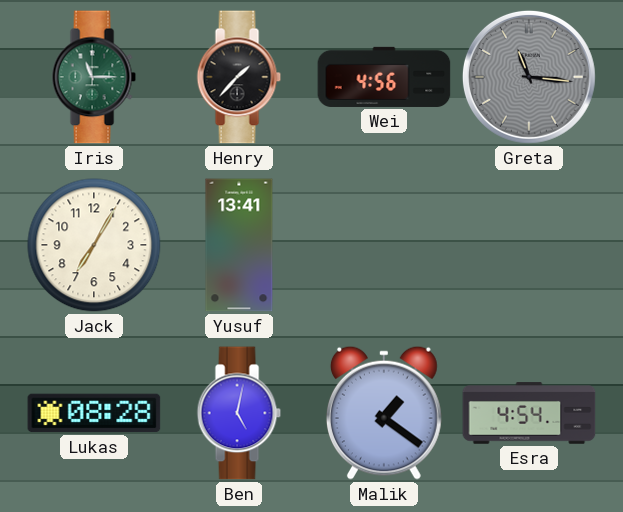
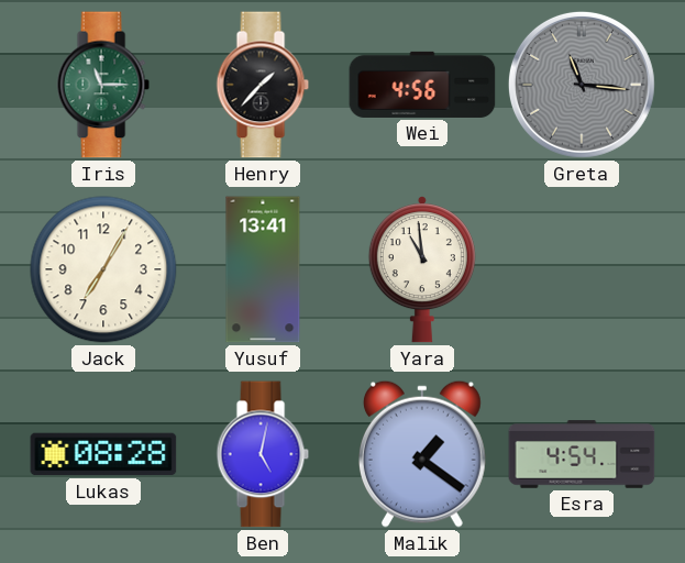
Yara: none -> 10:59
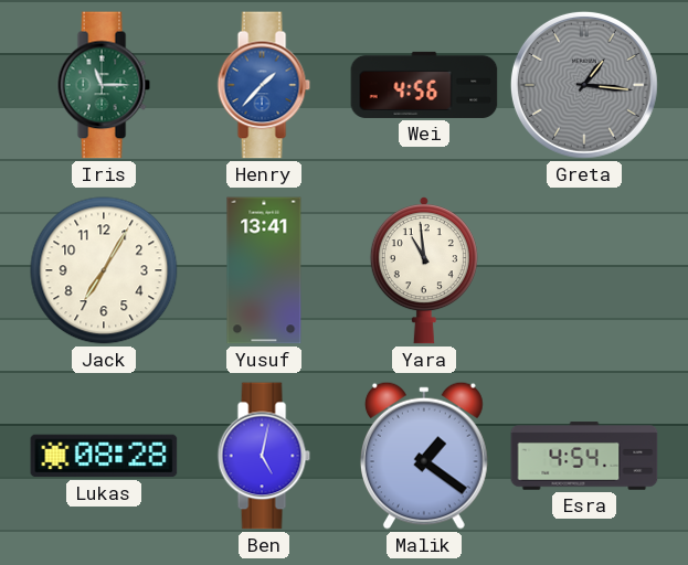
Henry dial: black -> blue
Greta: 11:16 -> 1:16
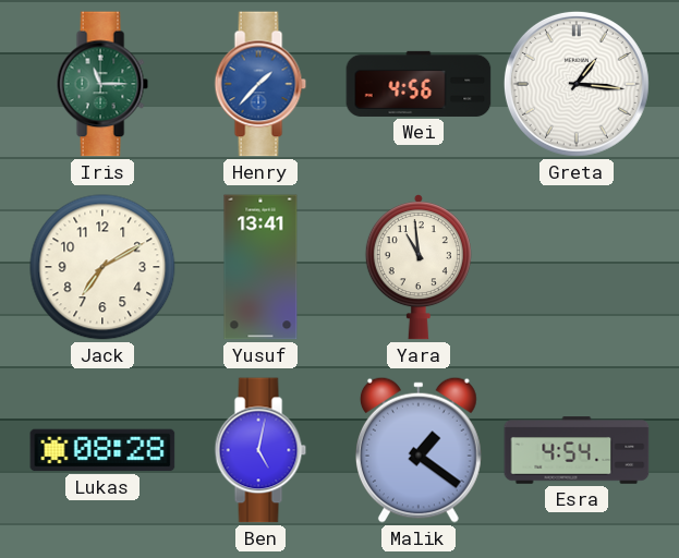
Greta dial: grey -> white
Jack: 7:05 -> 7:10
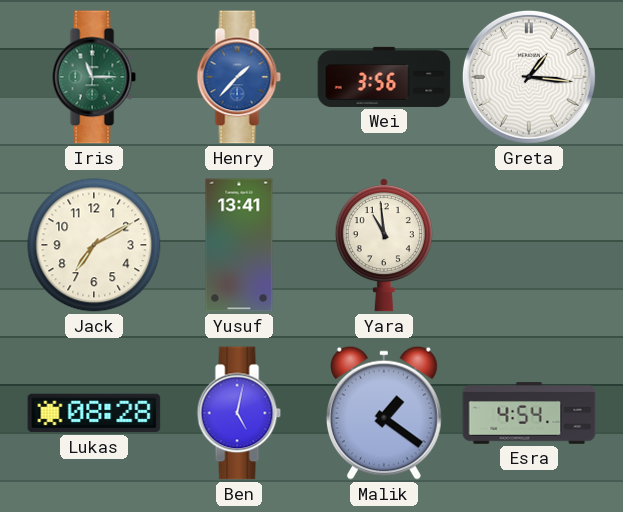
Wei: 4:56 -> 3:56
